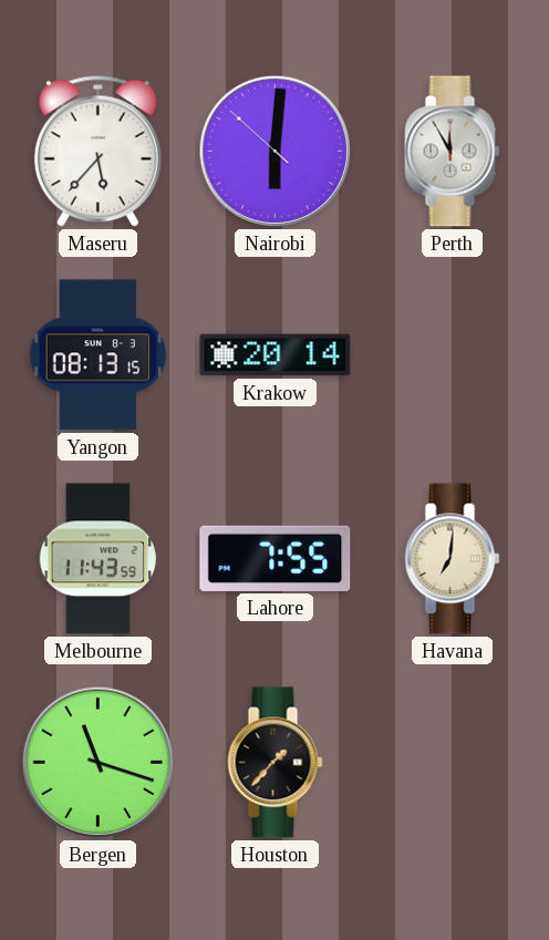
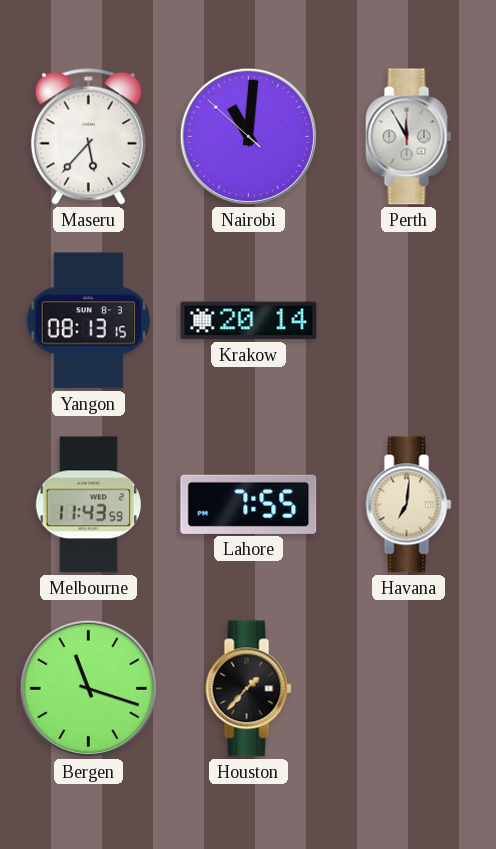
Nairobi: 6:00 -> 11:00
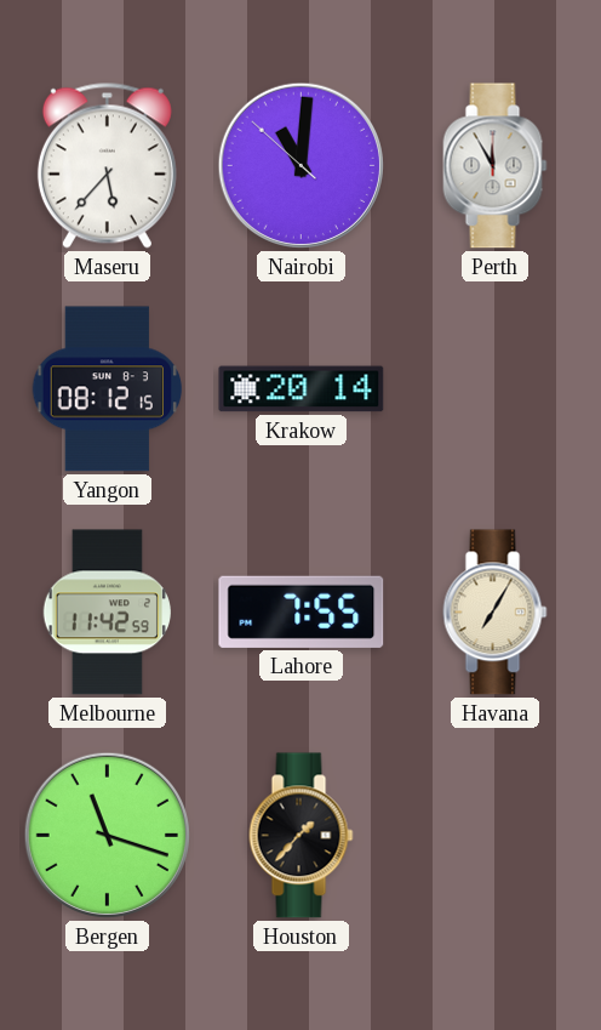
Yangon: 08:13 -> 08:12
Melbourne: 11:43 -> 11:42
Havana: 7:01 -> 7:05
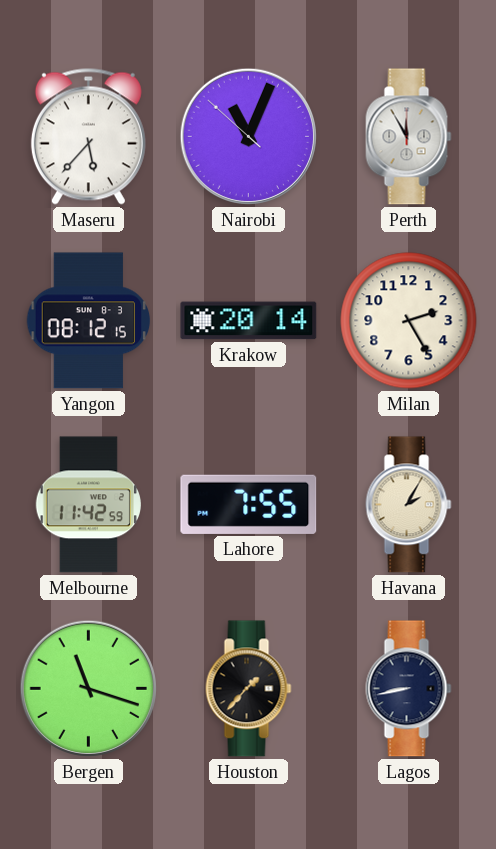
Nairobi: 11:00 -> 11:03
Milan: none -> 2:25
Havana: 7:05 -> 2:05
Lagos: none -> 8:43
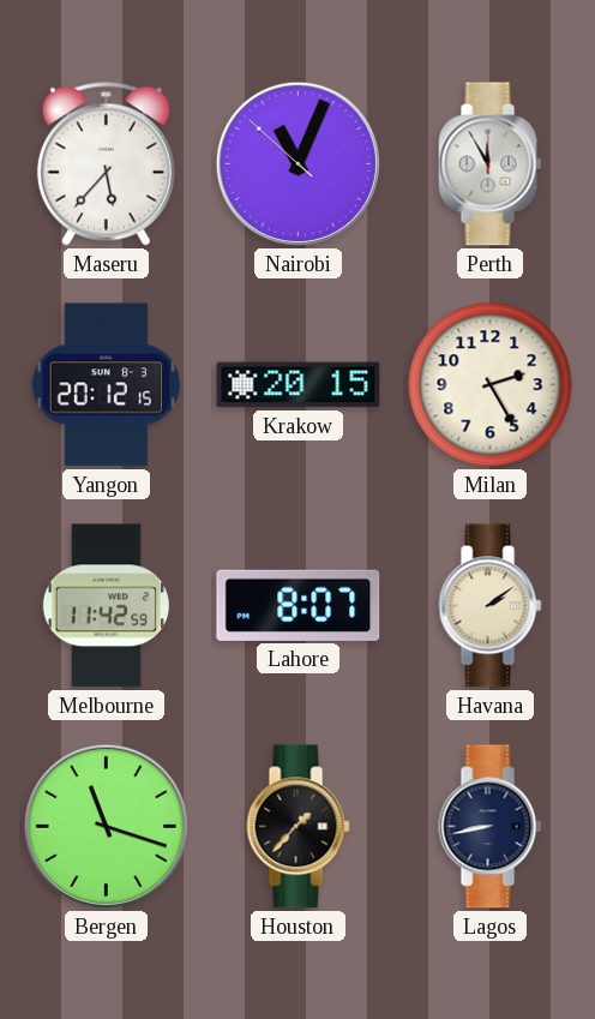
Yangon: 08:12 -> 20:12
Krakow: 20:14 -> 20:15
Lahore: 7:55 -> 8:07
Havana: 2:05 -> 2:09
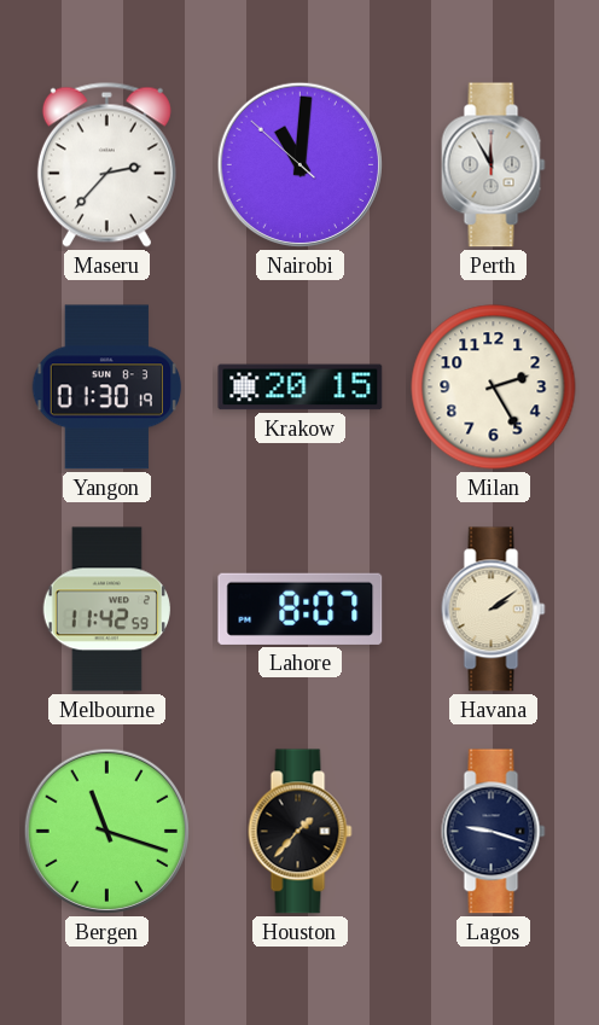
Maseru: 5:37 -> 2:37
Nairobi: 11:03 -> 11:00
Yangon: 20:12 -> 01:30
Lagos: 8:43 -> 9:18
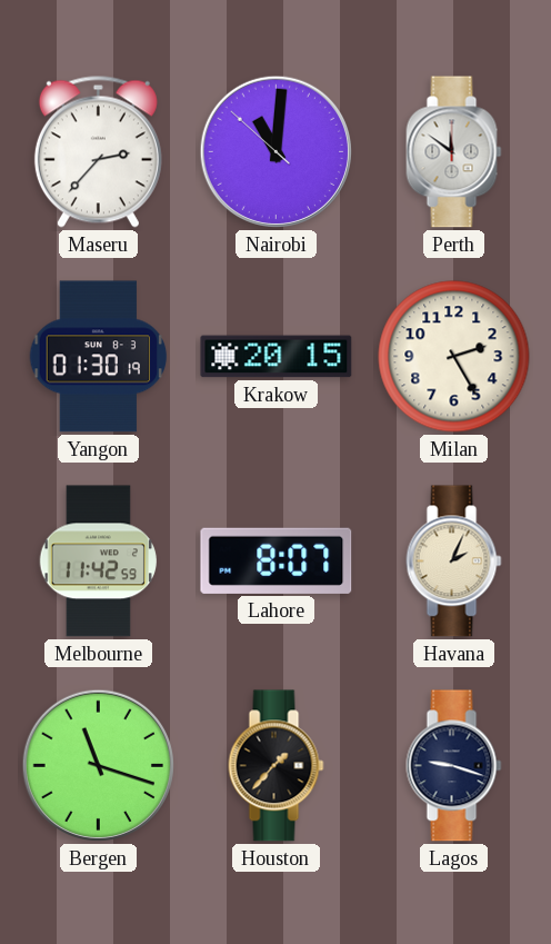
Perth: 11:55 -> 11:51
Havana: 2:09 -> 2:04
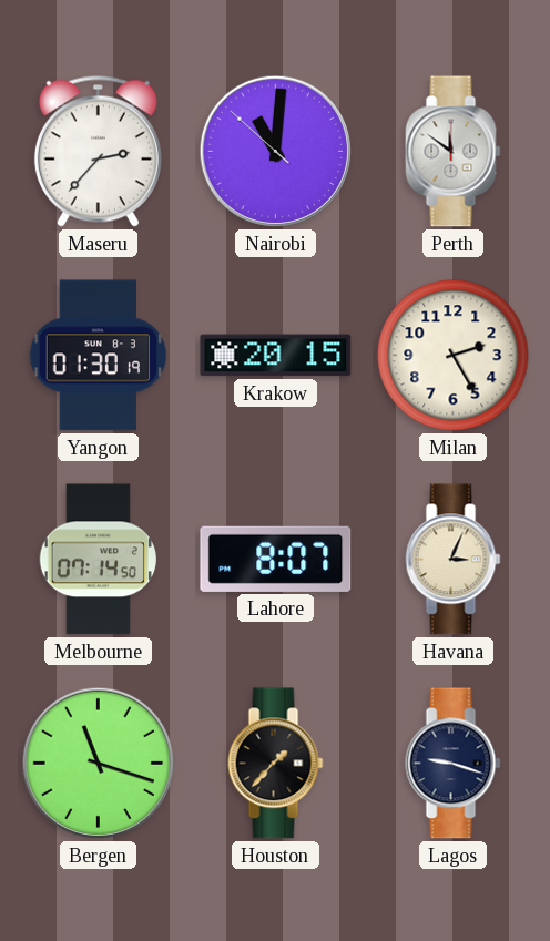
Melbourne: 11:42 -> 07:14
Havana: 2:04 -> 3:04
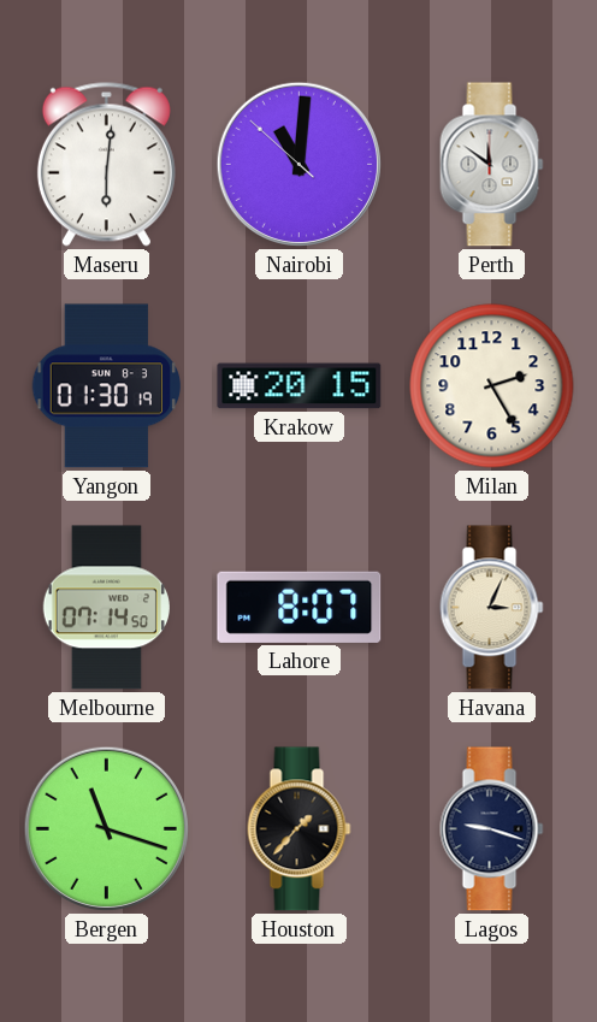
Maseru: 2:37 -> 6:01
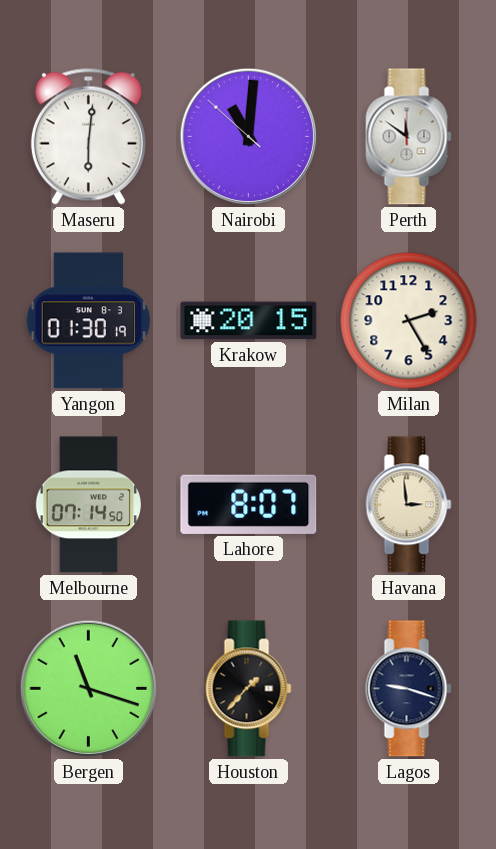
Havana: 3:04 -> 2:59
